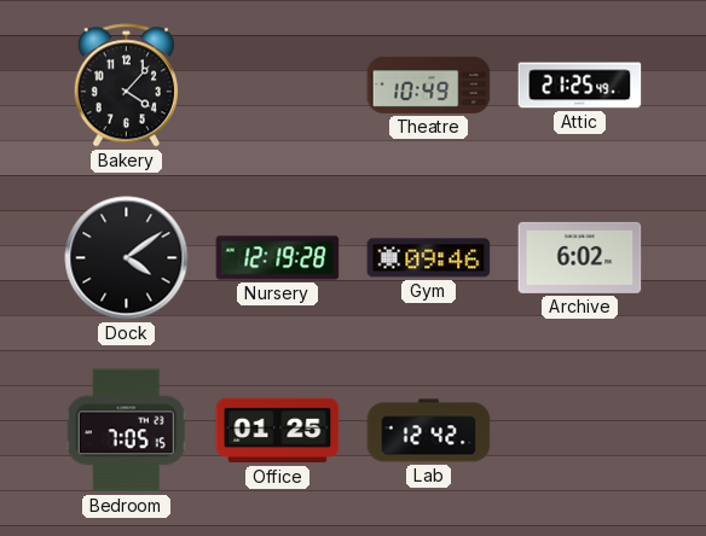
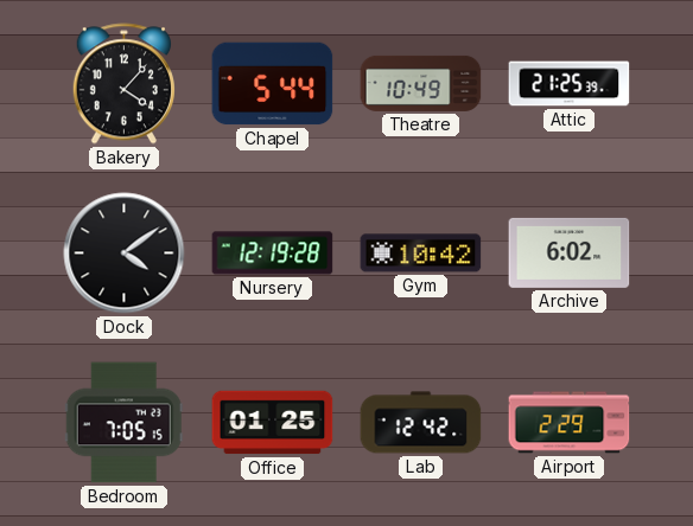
Chapel: none -> 5:44
Attic: 21:25:49 -> 21:25:39
Gym: 09:46 -> 10:42
Airport: none -> 2:29
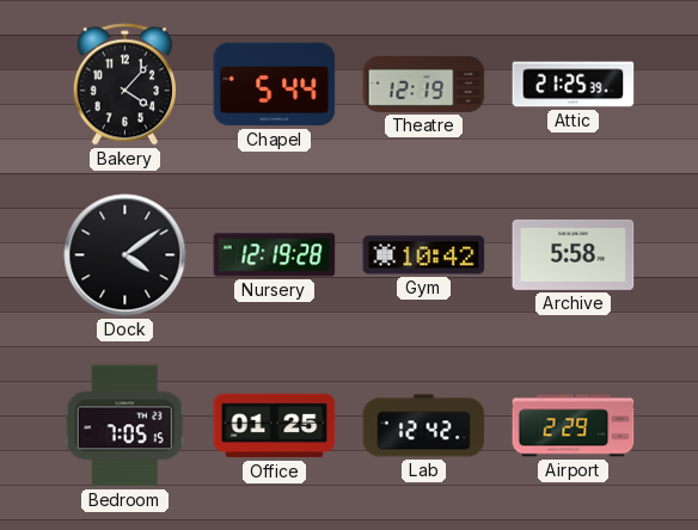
Theatre: 10:49 -> 12:19
Archive: 6:02 -> 5:58
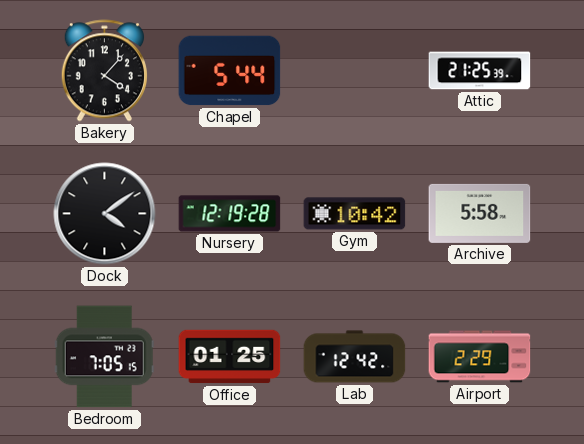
Theatre: 12:19 -> none
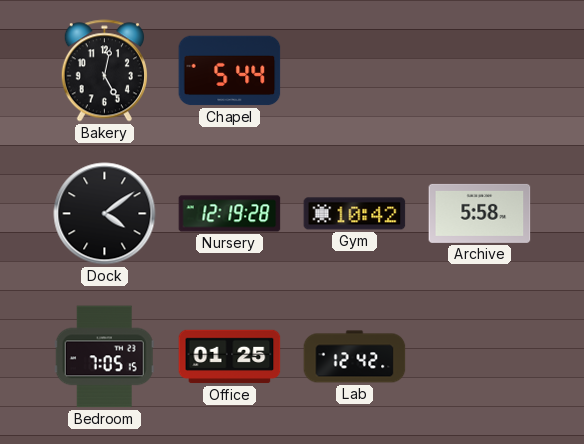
Bakery: 4:07 -> 5:02
Attic: 21:25 -> none
Airport: 2:29 -> none
